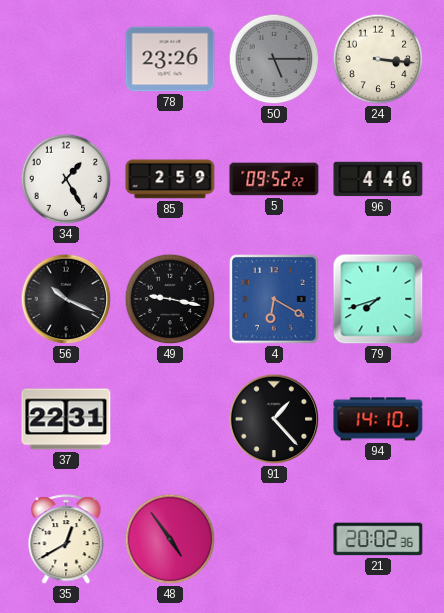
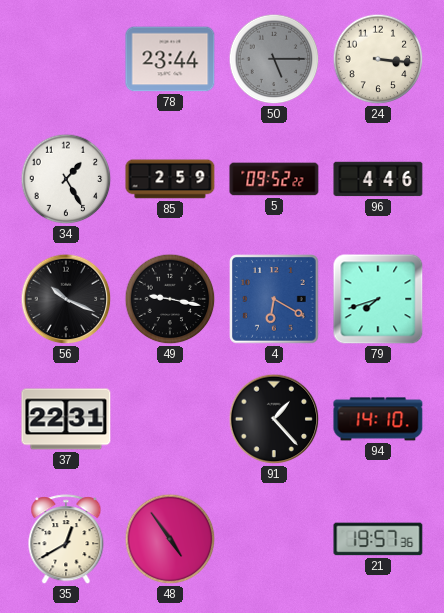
78: 23:26 -> 23:44
21: 20:02 -> 19:57
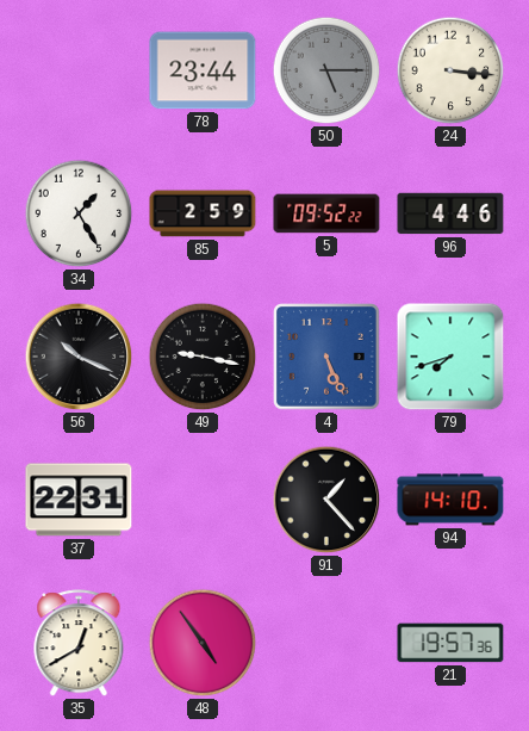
4: 6:20 -> 5:26
